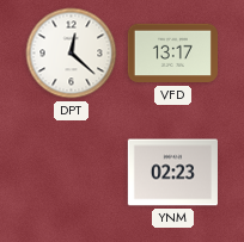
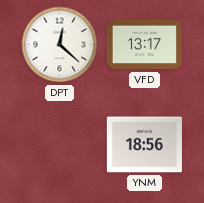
YNM: 02:23 -> 18:56
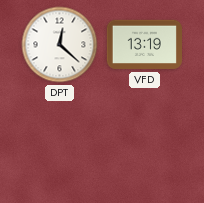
VFD: 13:17 -> 13:19
YNM: 18:56 -> none
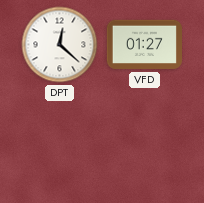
VFD: 13:19 -> 01:27
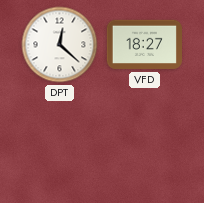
VFD: 01:27 -> 18:27
